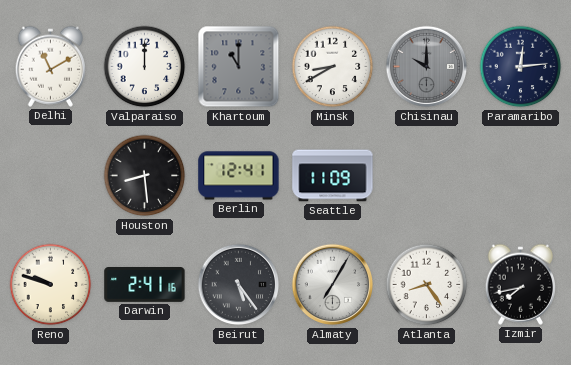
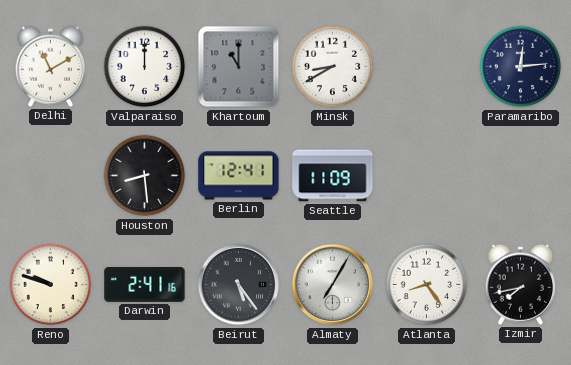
Chisinau: 10:00 -> none
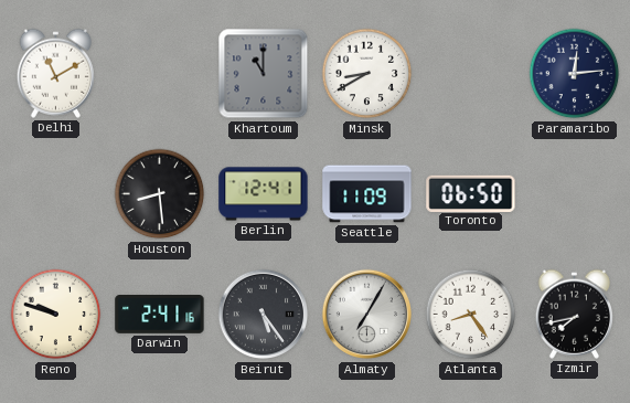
Valparaiso: 12:00 -> none
Toronto: none -> 06:50
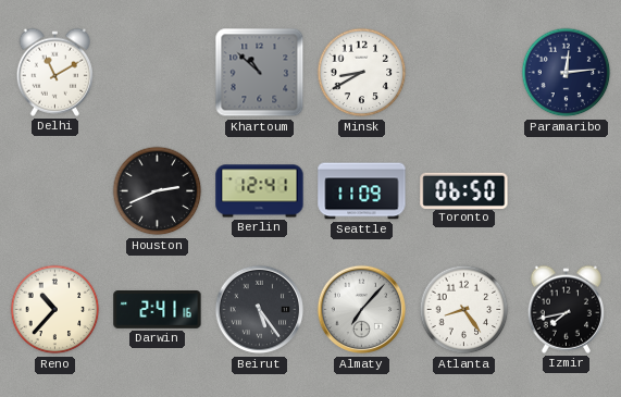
Khartoum: 11:00 -> 10:52
Houston: 8:29 -> 2:41
Reno: 9:48 -> 10:37
Almaty: 7:05 -> 7:07
